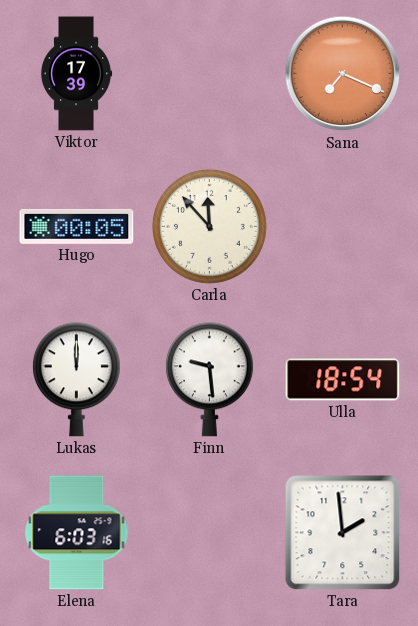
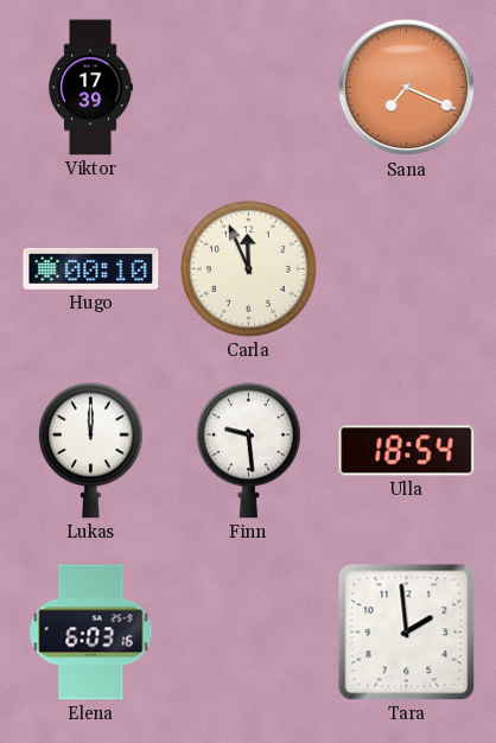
Hugo: 00:05 -> 00:10
Carla: 11:53 -> 11:56
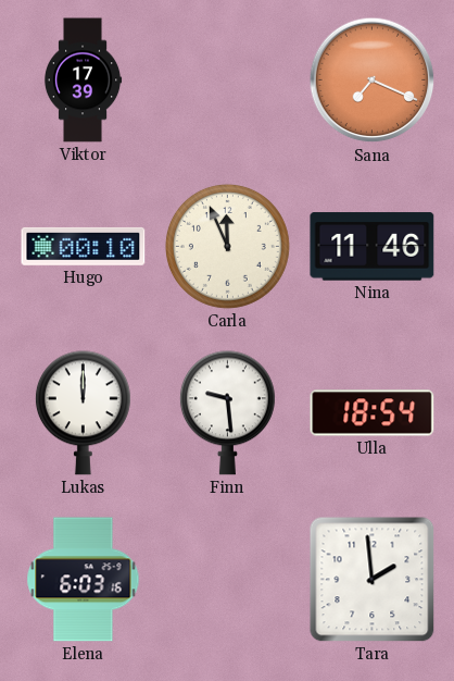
Nina: none -> 11:46
